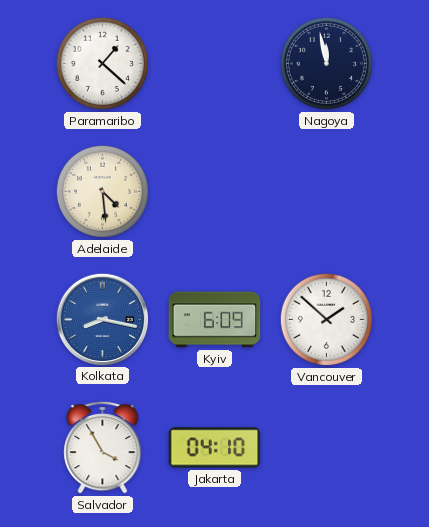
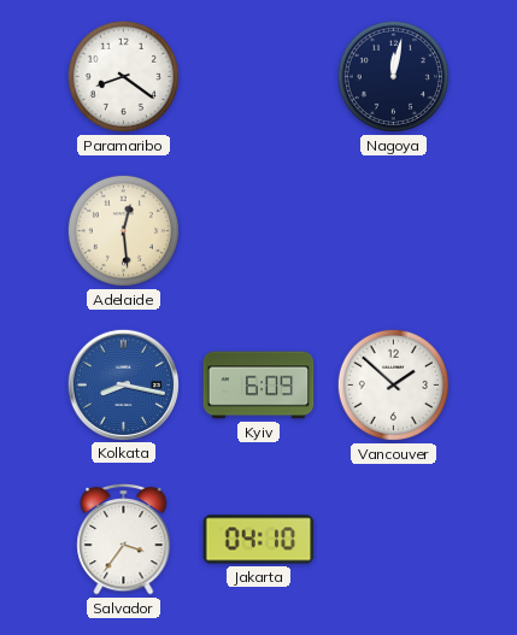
Paramaribo: 1:22 -> 8:21
Nagoya: 11:58 -> 12:02
Adelaide: 4:29 -> 12:29
Salvador: 3:55 -> 3:36
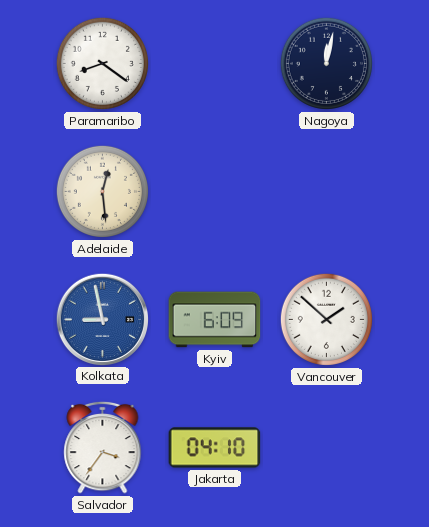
Kolkata: 8:17 -> 8:58
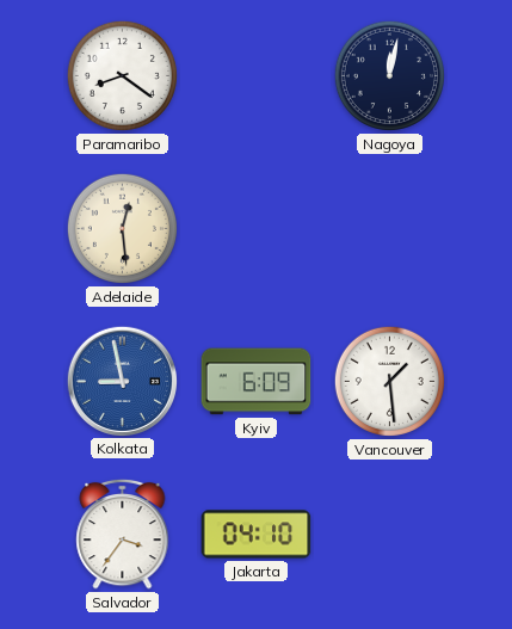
Vancouver: 1:52 -> 1:29
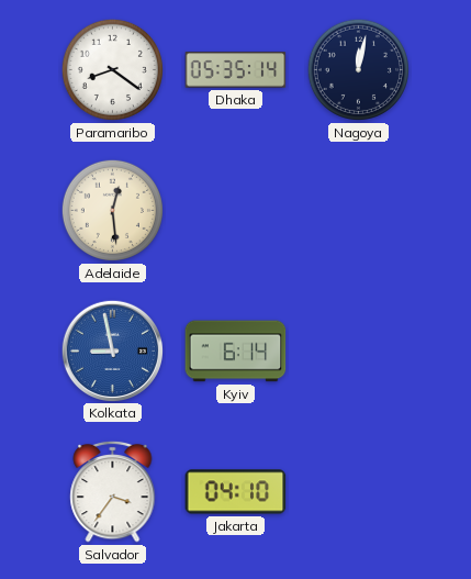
Dhaka: none -> 05:35
Kyiv: 6:09 -> 6:14
Vancouver: 1:29 -> none
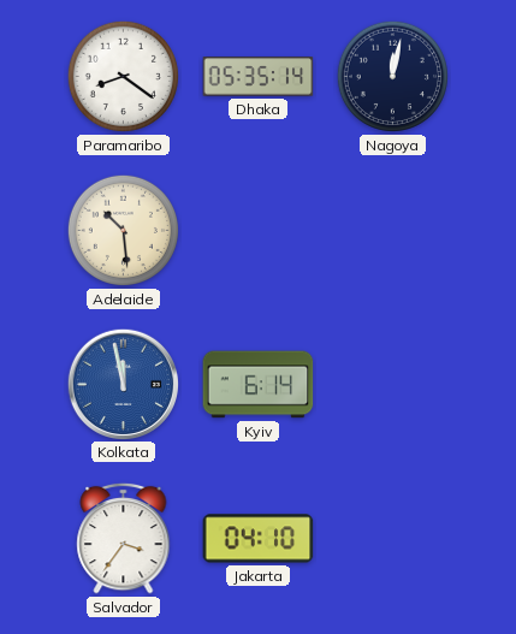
Adelaide: 12:29 -> 10:29
Kolkata: 8:58 -> 11:58
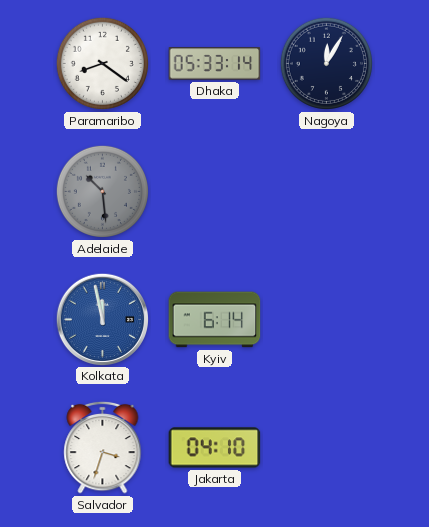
Dhaka: 05:35 -> 05:33
Nagoya: 12:02 -> 12:05
Adelaide dial: cream -> grey
Salvador: 3:36 -> 3:33
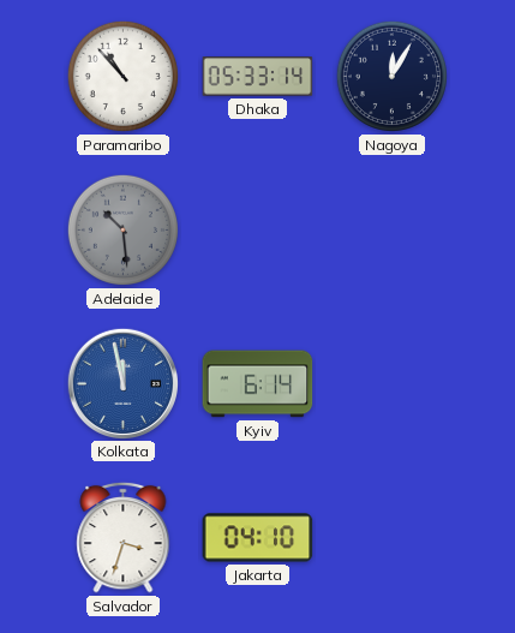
Paramaribo: 8:21 -> 10:53
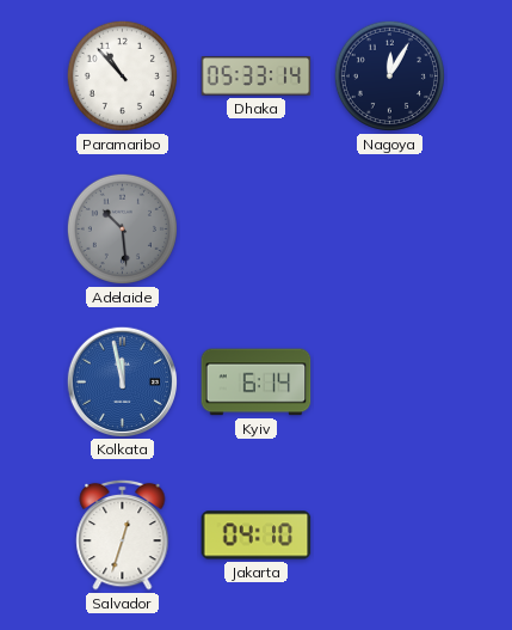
Salvador: 3:33 -> 12:33
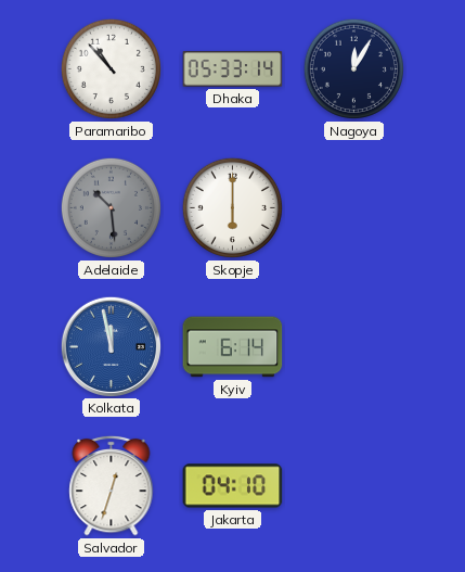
Skopje: none -> 6:00
